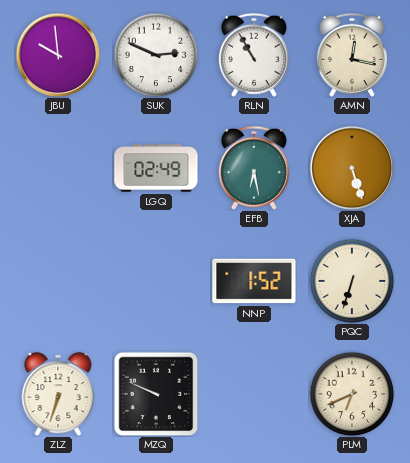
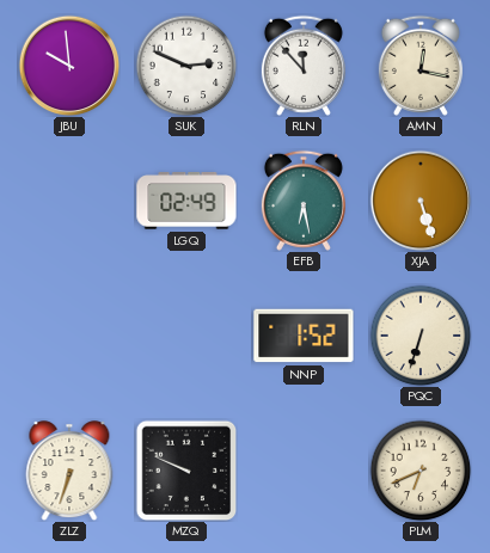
RLN: 10:55 -> 11:53
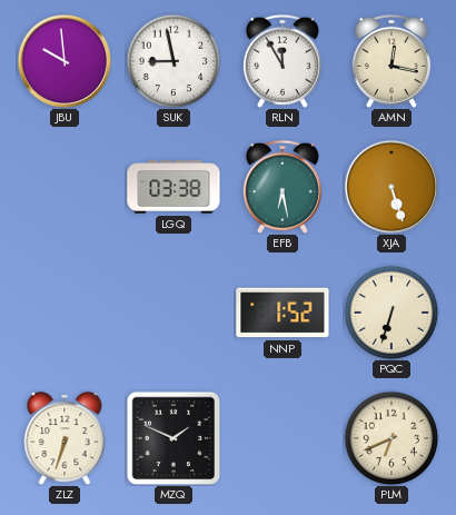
SUK: 2:49 -> 8:58
RLN: 11:53 -> 11:55
LGQ: 02:49 -> 03:38
MZQ: 9:49 -> 1:49
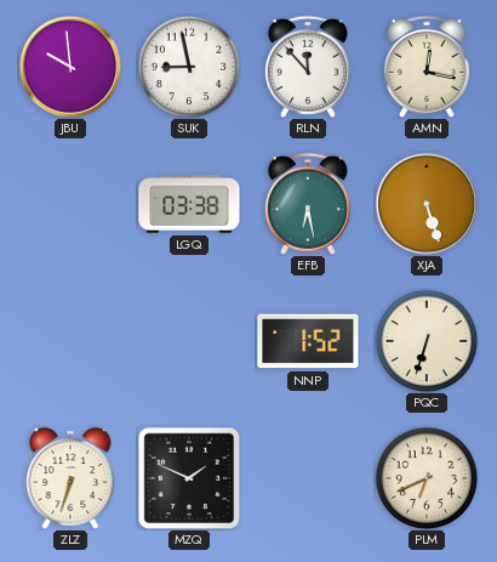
RLN: 11:55 -> 11:53
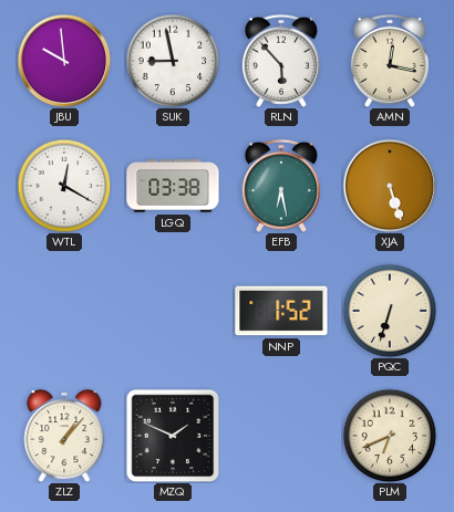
RLN: 11:53 -> 5:53
WTL: none -> 12:20
ZLZ: 6:33 -> 1:07
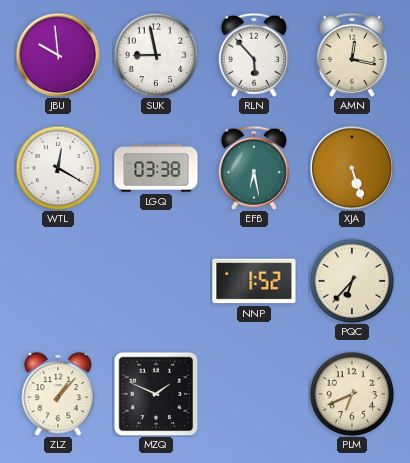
PQC: 6:33 -> 6:37
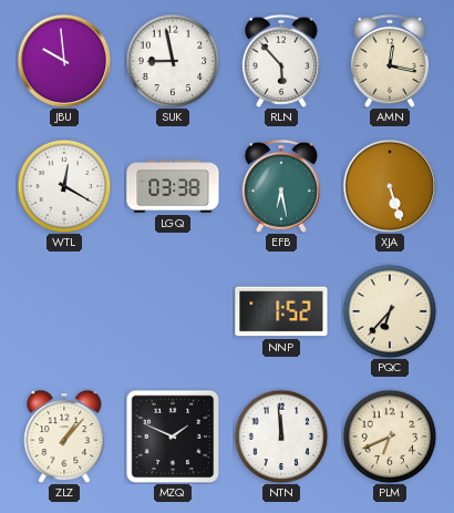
NTN: none -> 11:59
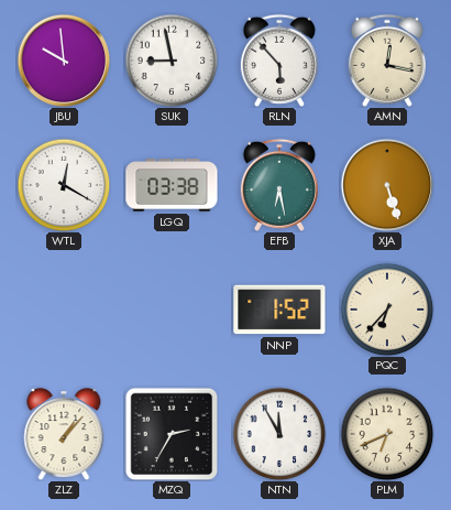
MZQ: 1:49 -> 2:35
NTN: 11:59 -> 11:55
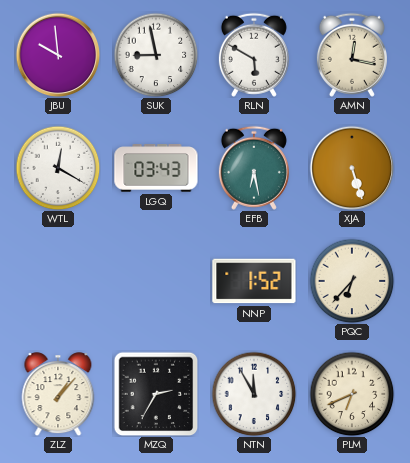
RLN: 5:53 -> 5:50
LGQ: 03:38 -> 03:43
